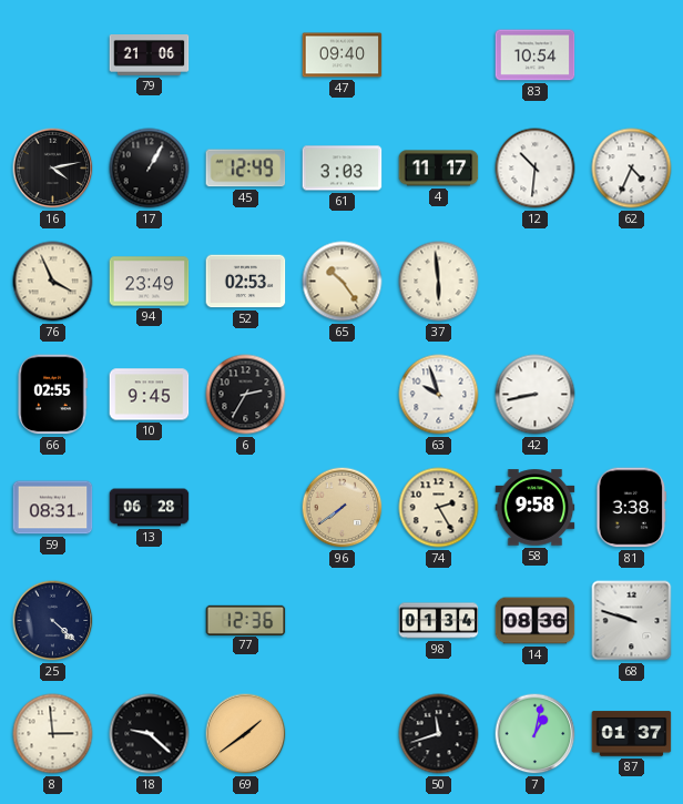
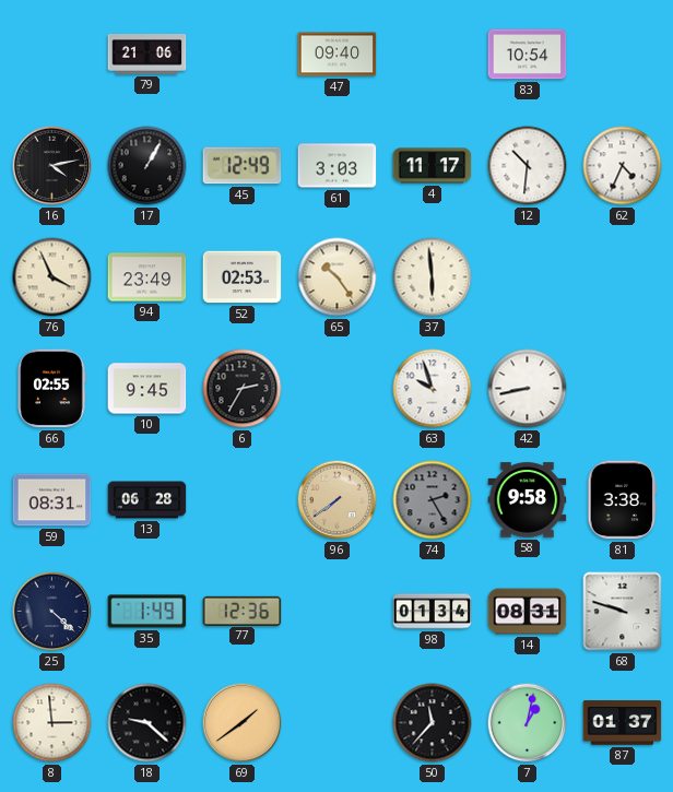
74 dial: cream -> grey
35: none -> 1:49
14: 08:36 -> 08:31
50: 11:42 -> 11:37
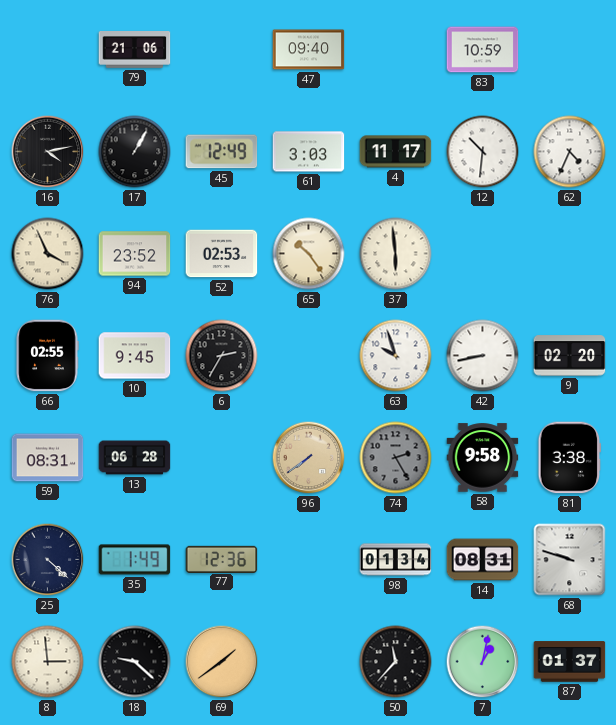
83: 10:54 -> 10:59
94: 23:49 -> 23:52
9: none -> 02:20
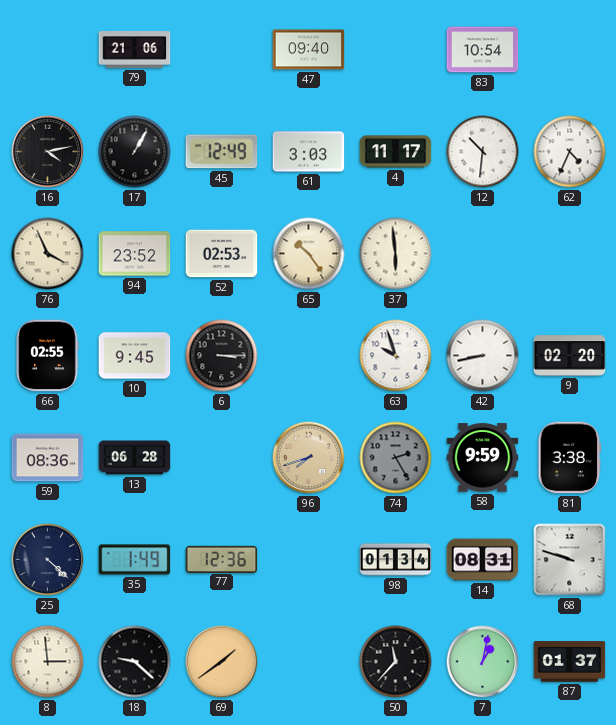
83: 10:59 -> 10:54
6: 2:35 -> 3:15
59: 08:31 -> 08:36
96: 7:39 -> 7:42
58: 9:58 -> 9:59
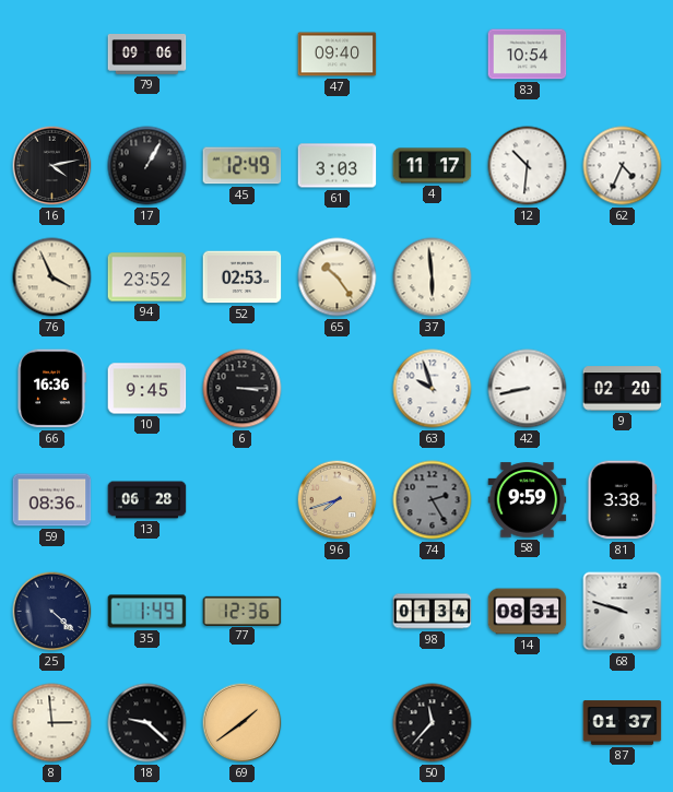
79: 21:06 -> 09:06
66: 02:55 -> 16:36
7: 1:02 -> none
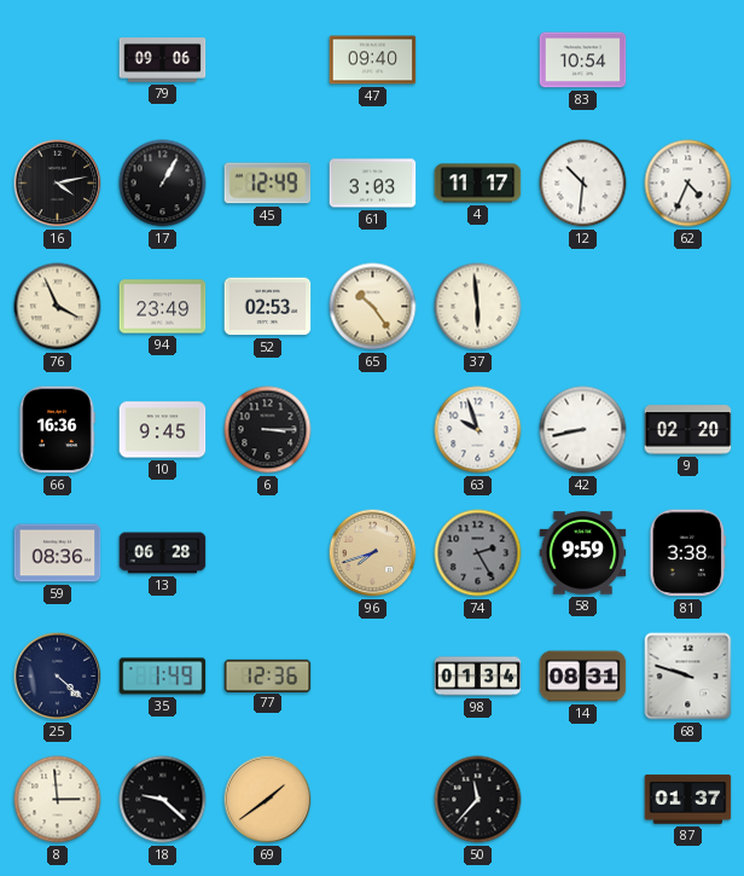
94: 23:52 -> 23:49
